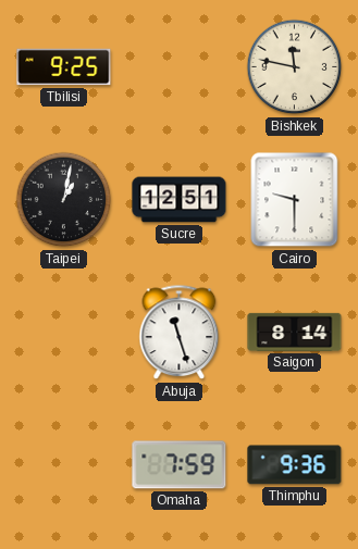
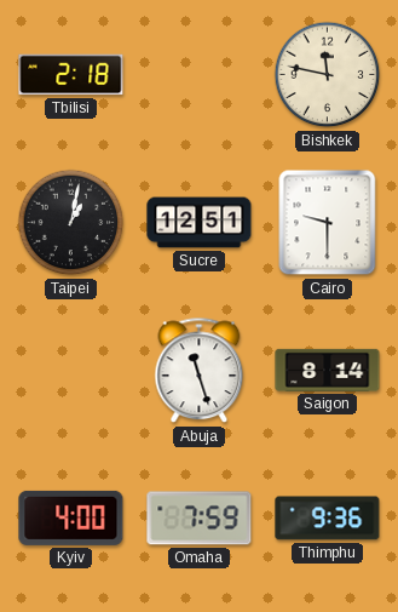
Tbilisi: 9:25 -> 2:18
Kyiv: none -> 4:00
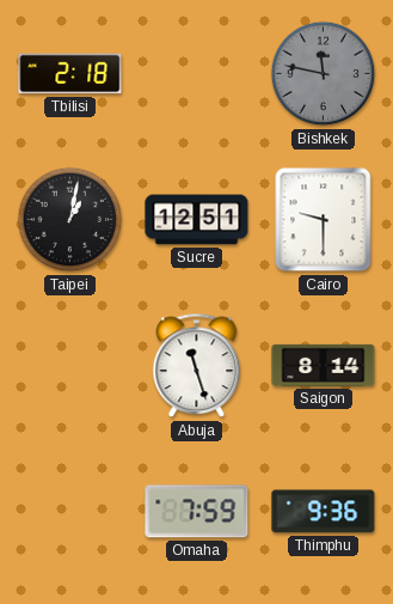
Bishkek dial: cream -> grey
Kyiv: 4:00 -> none
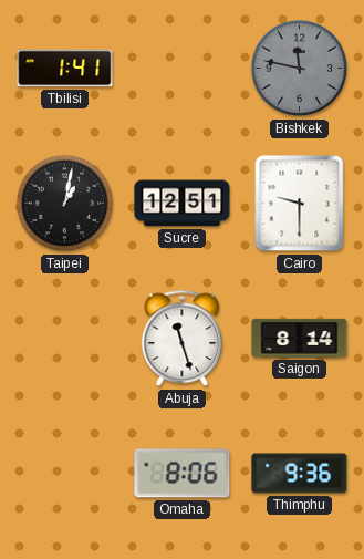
Tbilisi: 2:18 -> 1:41
Omaha: 7:59 -> 8:06
